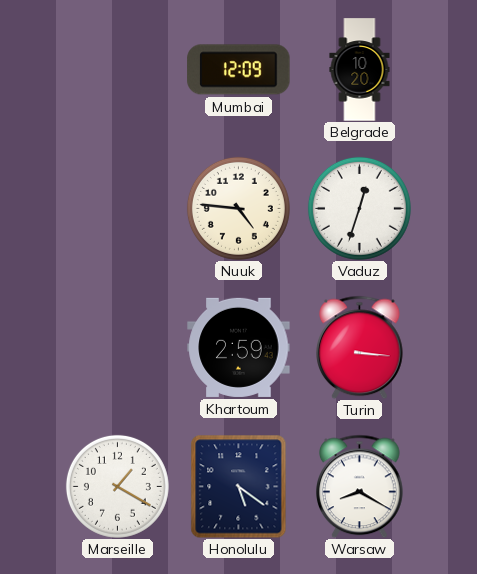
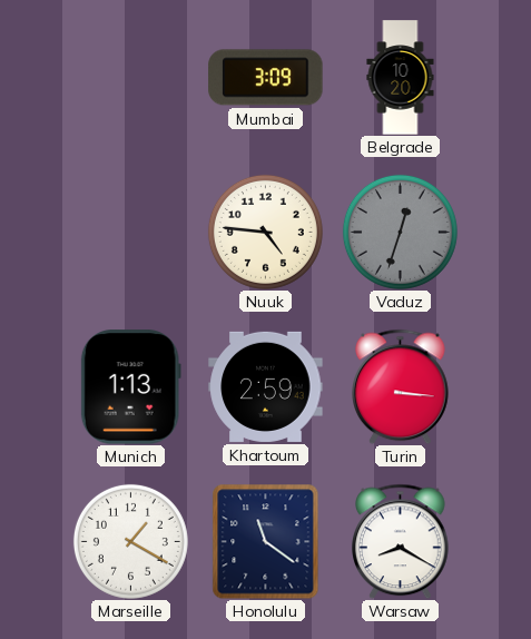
Mumbai: 12:09 -> 3:09
Vaduz dial: white -> grey
Munich: none -> 1:13
Honolulu: 5:21 -> 11:21
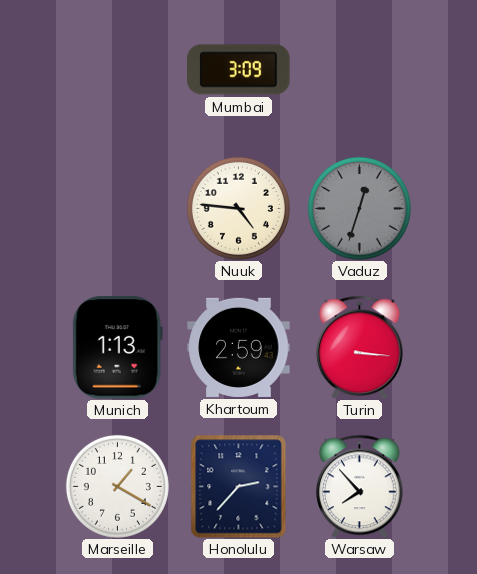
Belgrade: 10:20 -> none
Honolulu: 11:21 -> 2:37
Warsaw: 8:20 -> 7:53
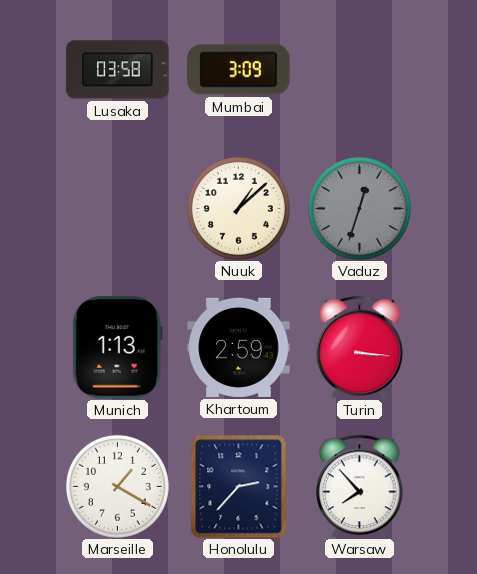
Lusaka: none -> 03:58
Nuuk: 4:46 -> 1:08
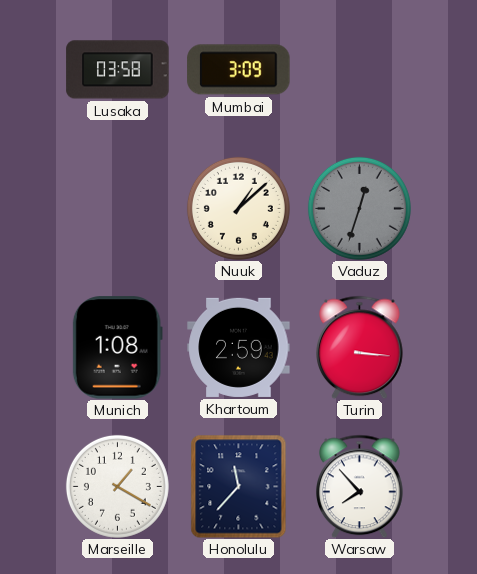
Munich: 1:13 -> 1:08
Honolulu: 2:37 -> 11:37
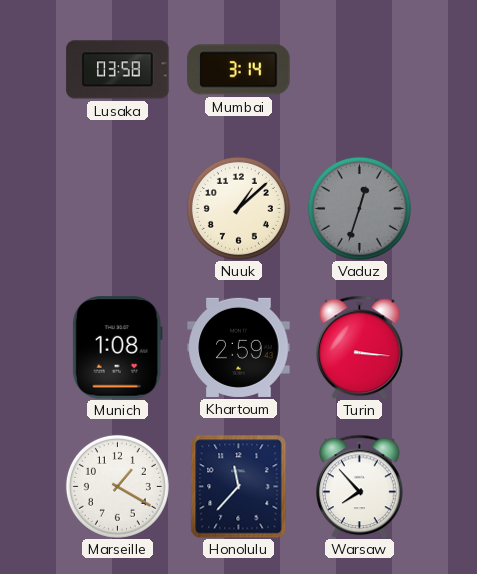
Mumbai: 3:09 -> 3:14
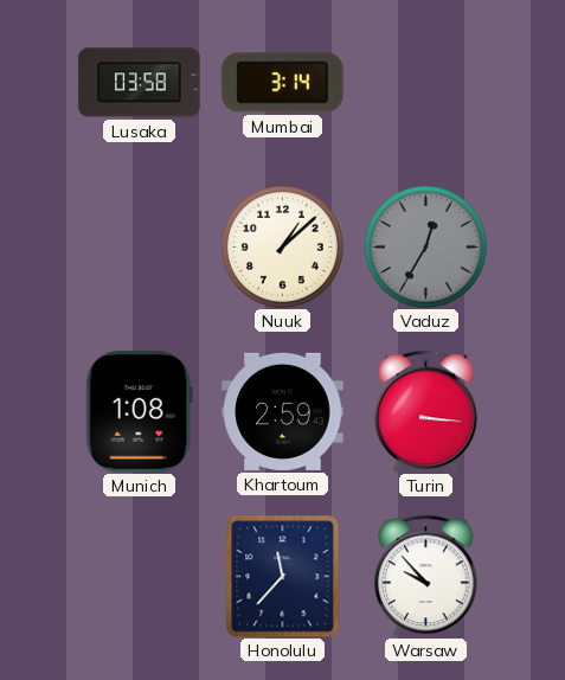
Vaduz: 12:33 -> 12:35
Marseille: 1:20 -> none
Warsaw: 7:53 -> 9:53
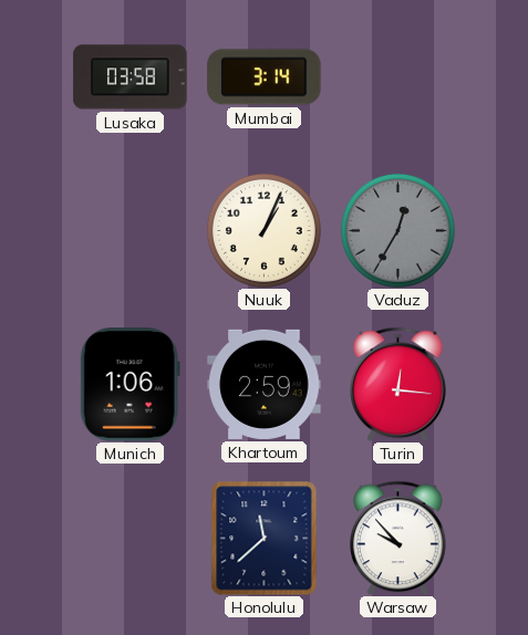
Nuuk: 1:08 -> 1:04
Munich: 1:08 -> 1:06
Turin: 3:16 -> 12:16
Honolulu: 11:37 -> 11:38
